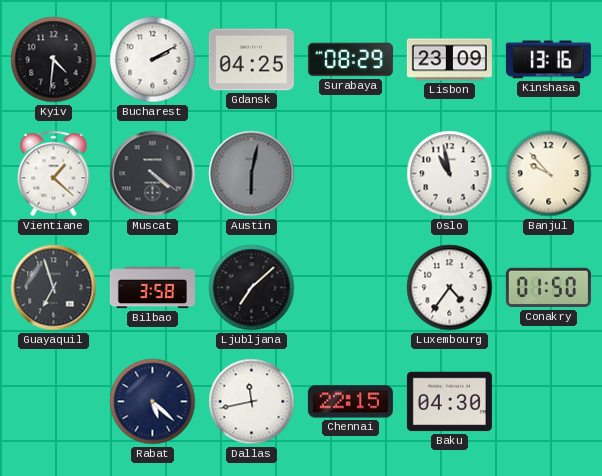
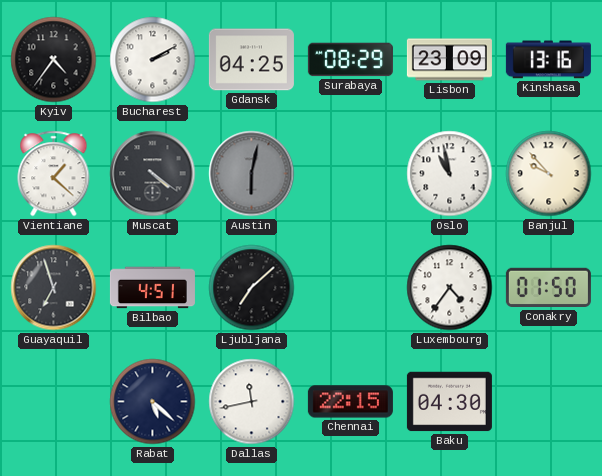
Kyiv: 4:31 -> 4:36
Bilbao: 3:58 -> 4:51
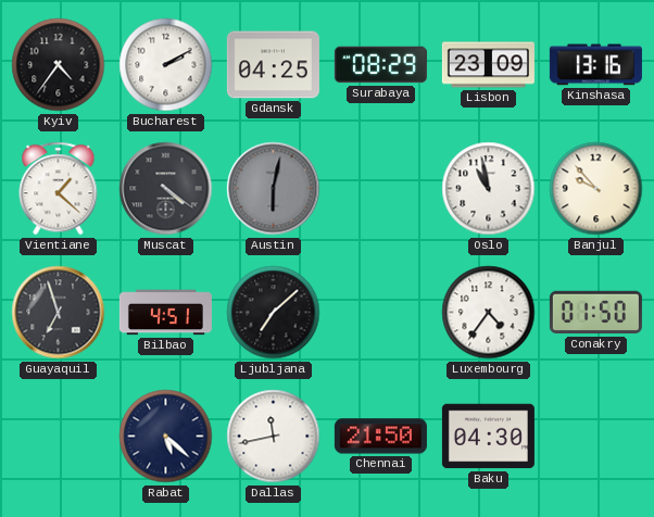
Chennai: 22:15 -> 21:50
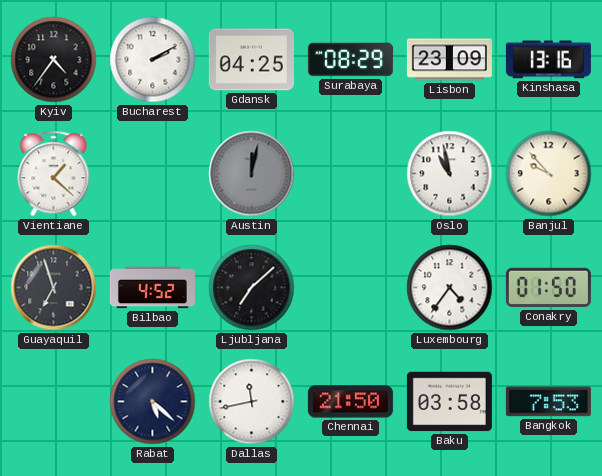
Muscat: 4:21 -> none
Austin: 6:02 -> 12:02
Bilbao: 4:51 -> 4:52
Baku: 04:30 -> 03:58
Bangkok: none -> 7:53
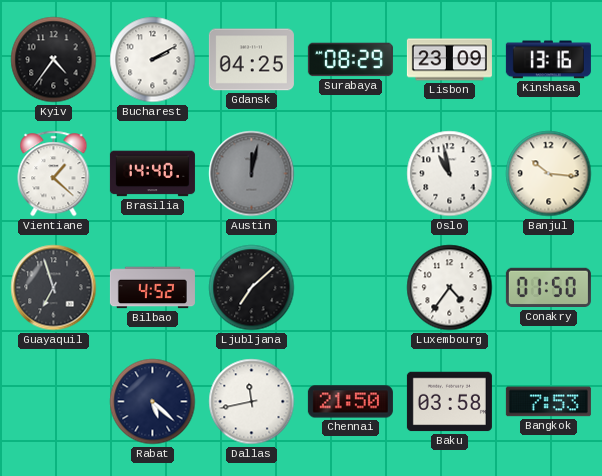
Brasilia: none -> 14:40
Banjul: 9:53 -> 10:16
